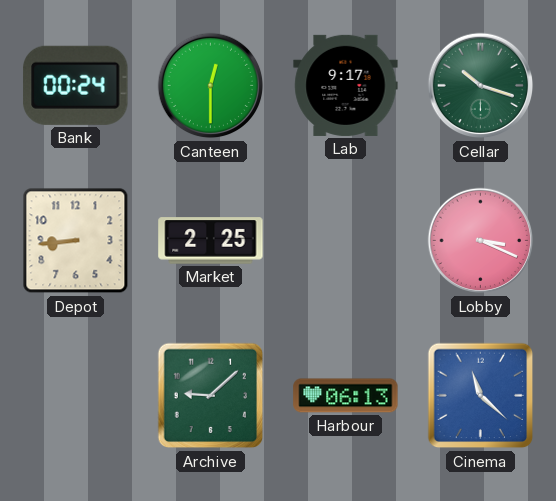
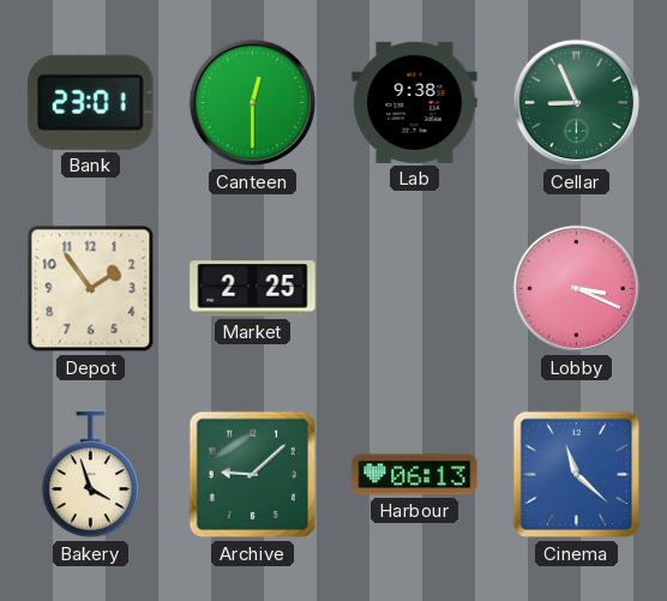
Bank: 00:24 -> 23:01
Lab: 9:17 -> 9:38
Cellar: 10:18 -> 8:56
Depot: 8:44 -> 1:54
Bakery: none -> 3:57
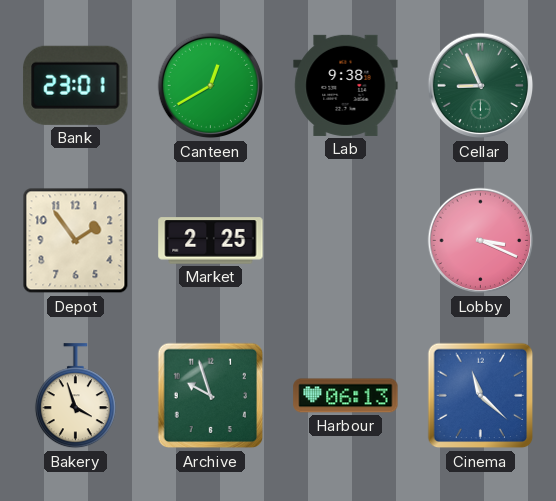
Canteen: 12:30 -> 12:40
Archive: 9:08 -> 9:57
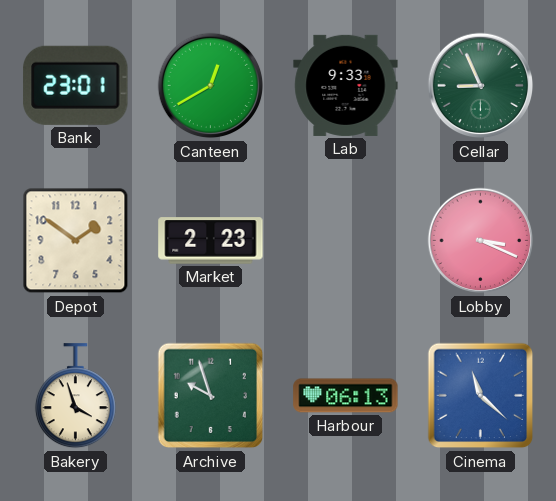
Lab: 9:38 -> 9:33
Depot: 1:54 -> 1:51
Market: 2:25 -> 2:23
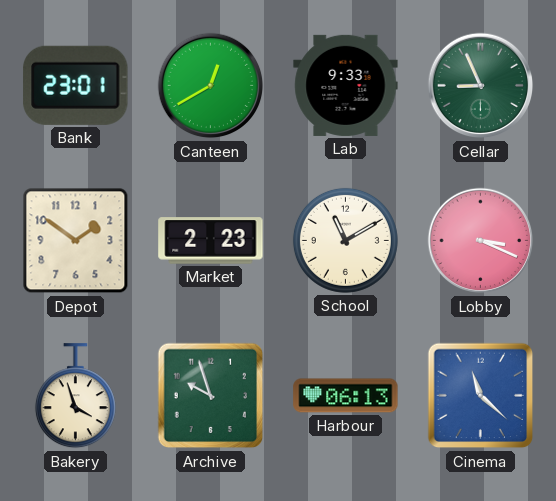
School: none -> 11:10
